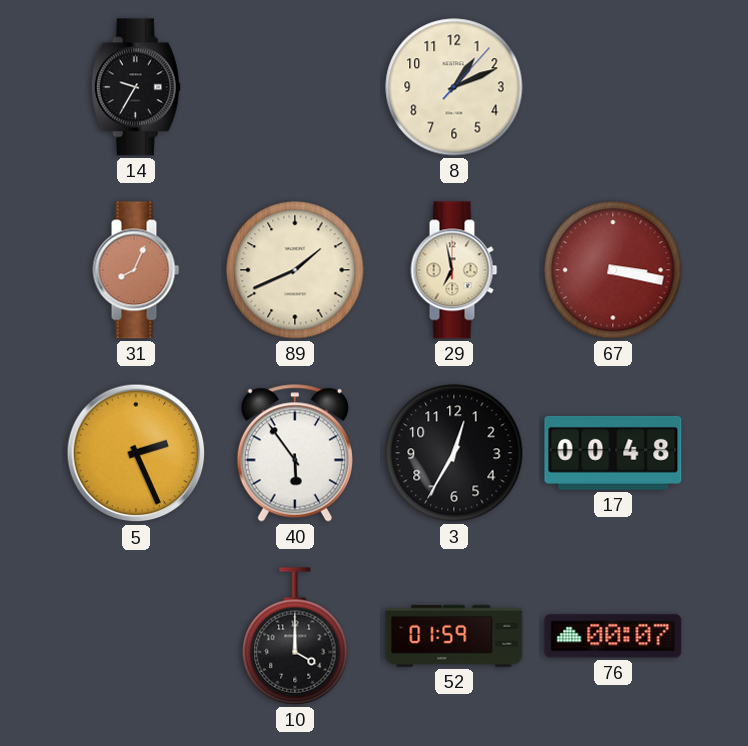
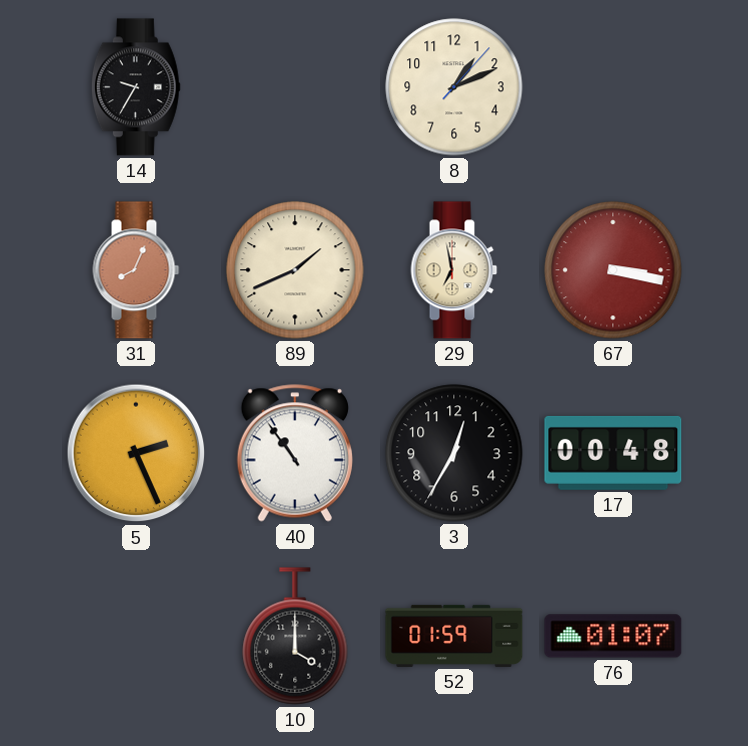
40: 5:54 -> 10:54
76: 00:07 -> 01:07
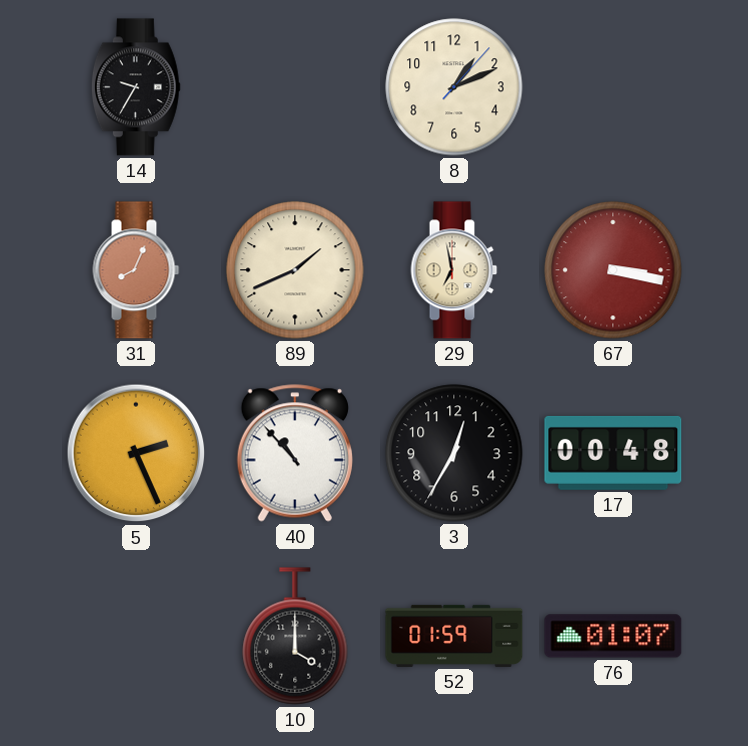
40: 10:54 -> 10:53
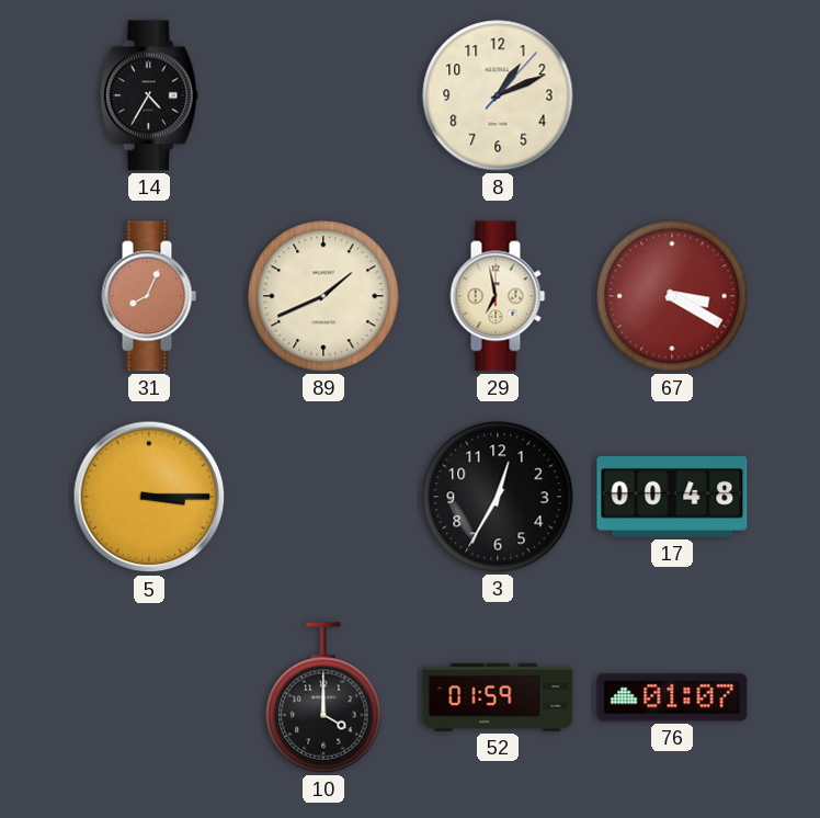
14: 9:35 -> 4:35
67: 3:17 -> 3:20
5: 2:26 -> 3:15
40: 10:53 -> none
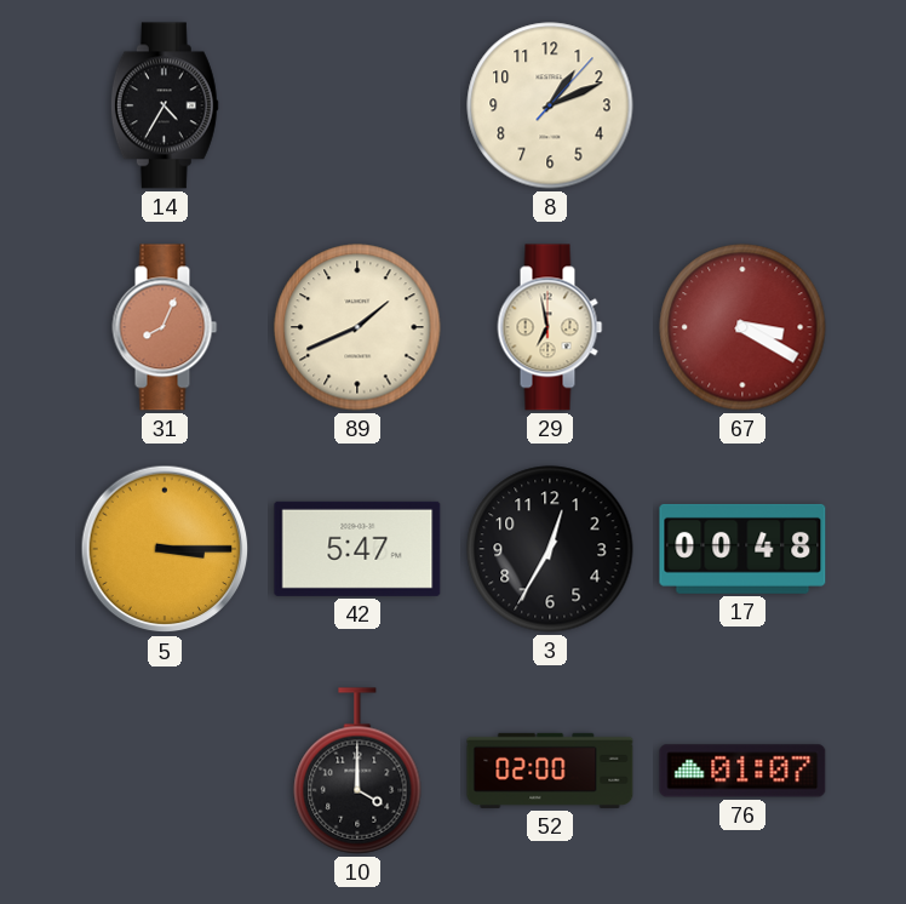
42: none -> 5:47
52: 01:59 -> 02:00
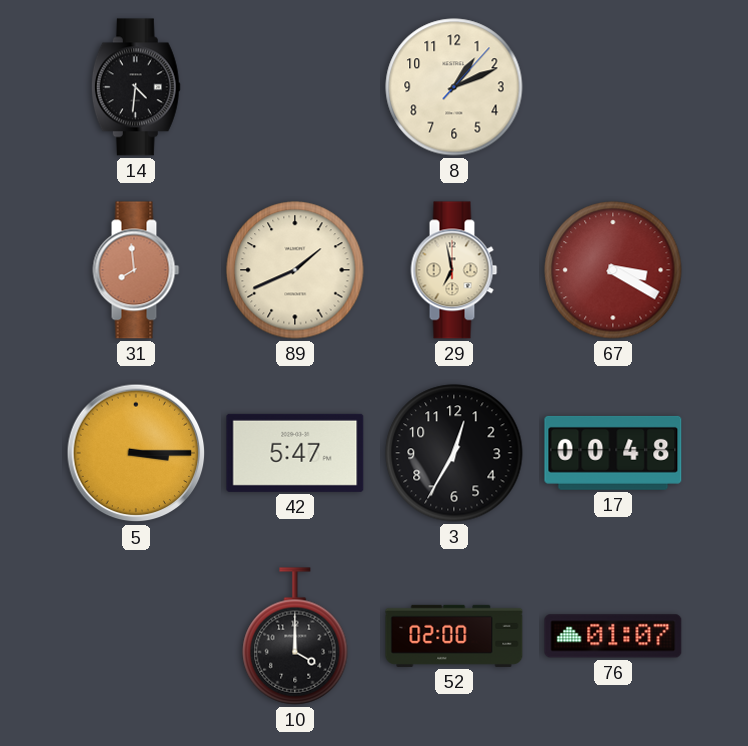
14: 4:35 -> 4:31
31: 8:04 -> 7:59
